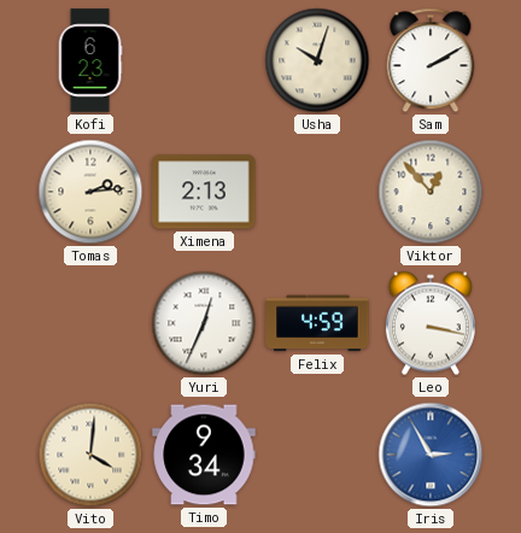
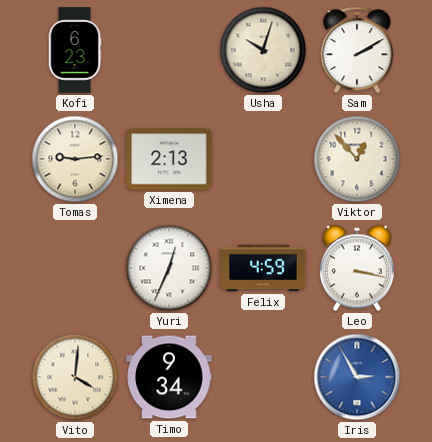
Tomas: 2:14 -> 9:14
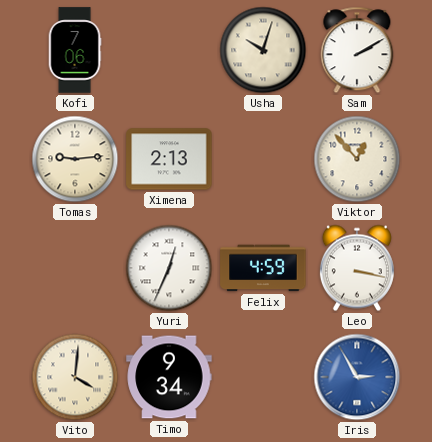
Kofi: 6:23 -> 7:06
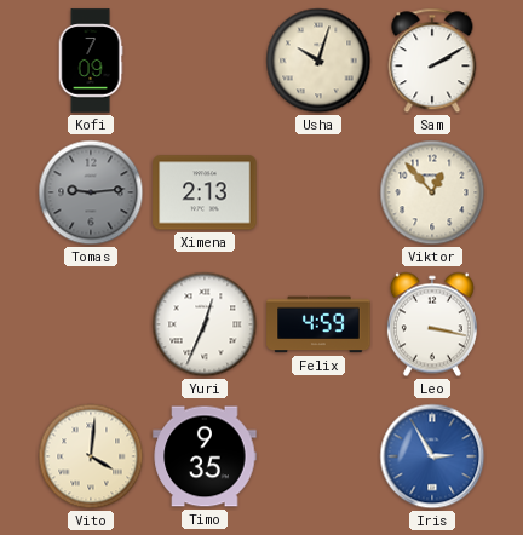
Kofi: 7:06 -> 7:09
Tomas dial: cream -> grey
Timo: 9:34 -> 9:35
